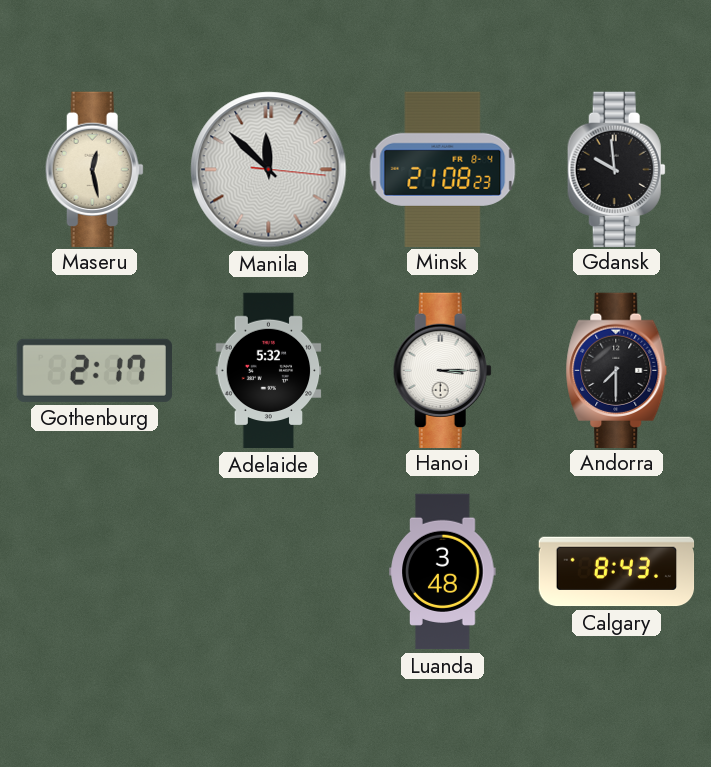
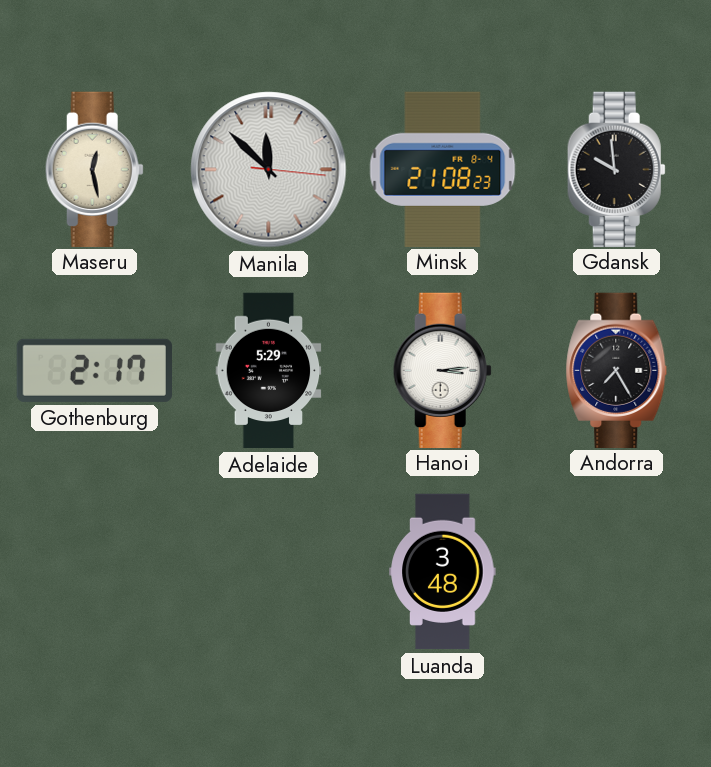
Adelaide: 5:32 -> 5:29
Hanoi: 3:15 -> 3:14
Andorra: 7:30 -> 7:25
Calgary: 8:43 -> none
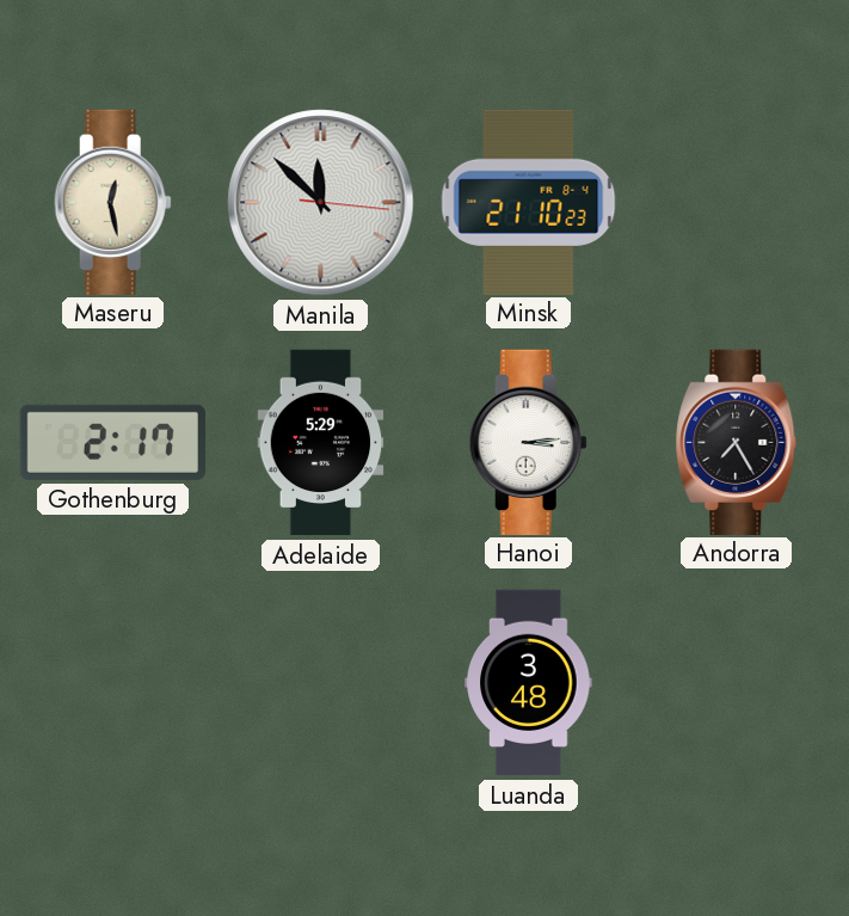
Minsk: 21:08 -> 21:10
Gdansk: 9:59 -> none
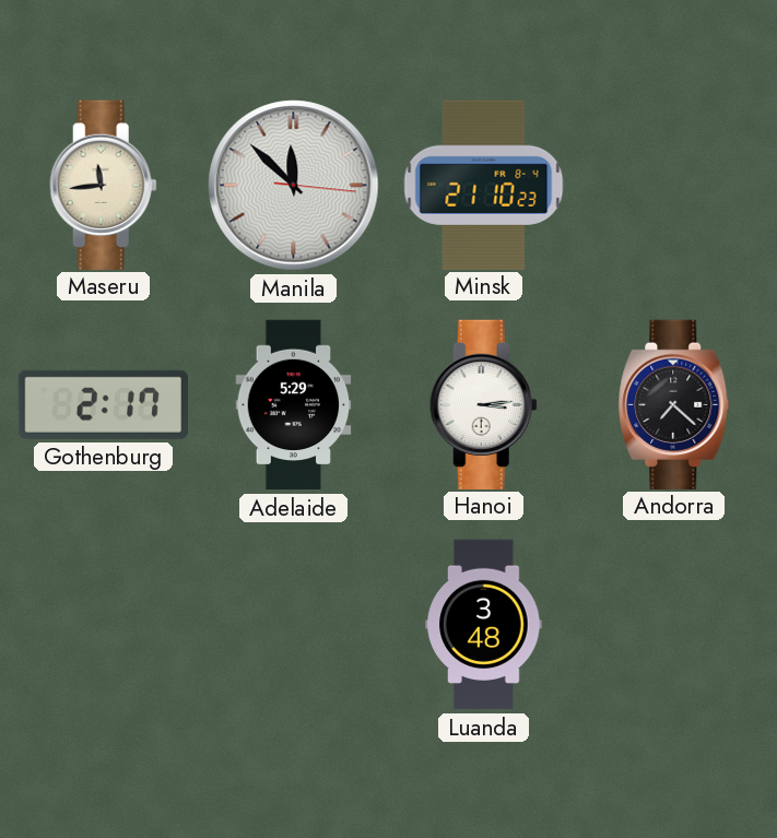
Maseru: 12:28 -> 11:44
Andorra: 7:25 -> 7:22
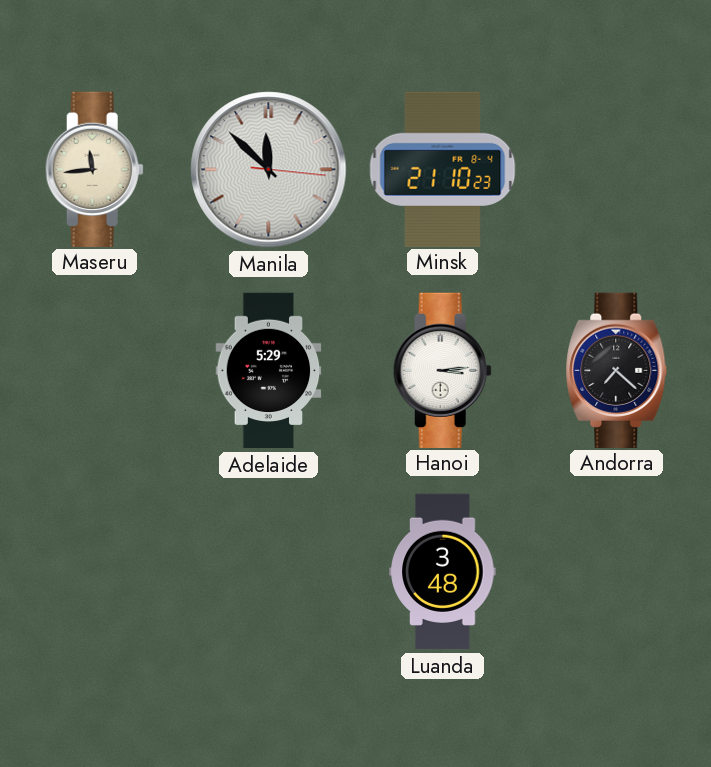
Gothenburg: 2:17 -> none
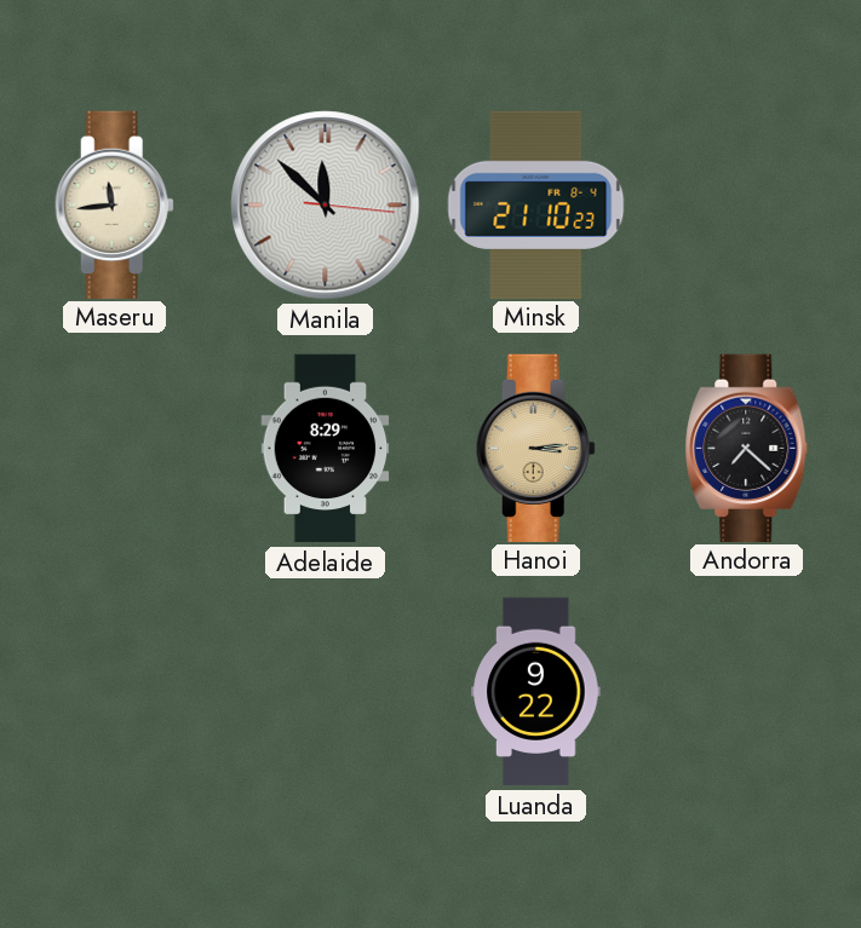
Adelaide: 5:29 -> 8:29
Hanoi dial: white -> champagne
Luanda: 3:48 -> 9:22
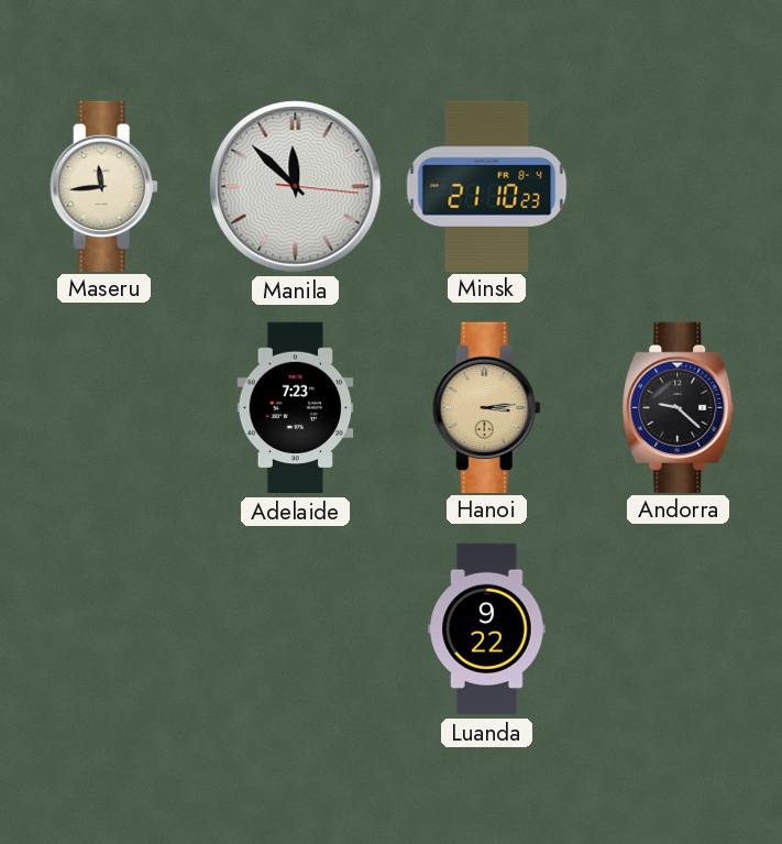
Adelaide: 8:29 -> 7:23
Andorra: 7:22 -> 9:22
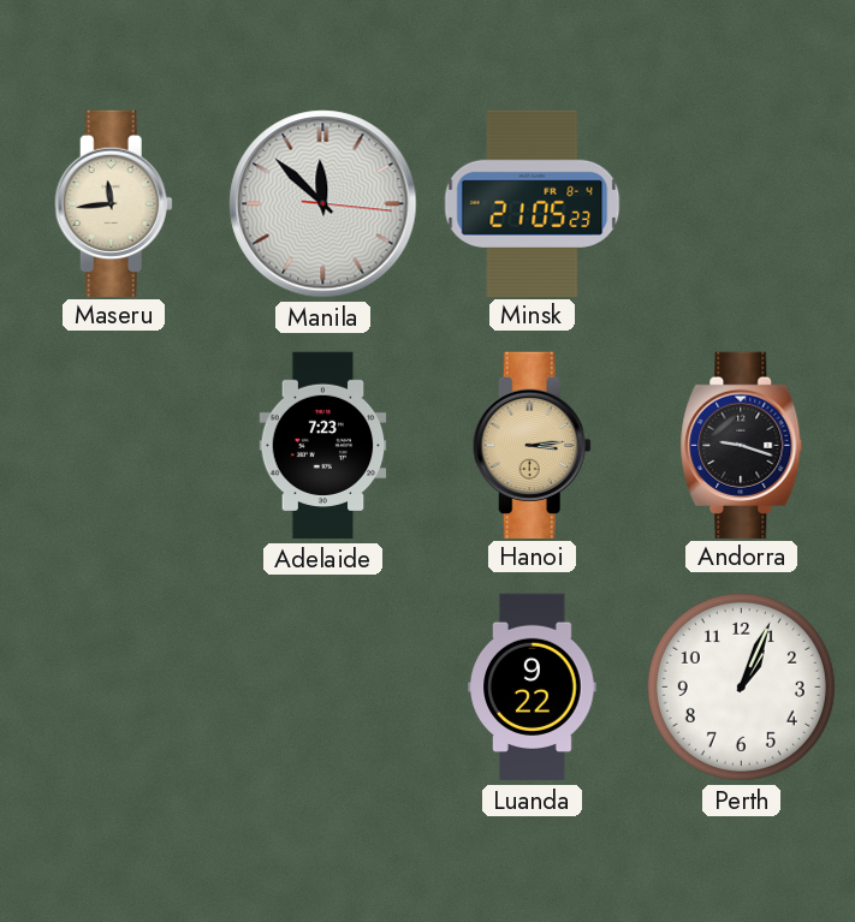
Minsk: 21:10 -> 21:05
Andorra: 9:22 -> 9:18
Perth: none -> 1:04
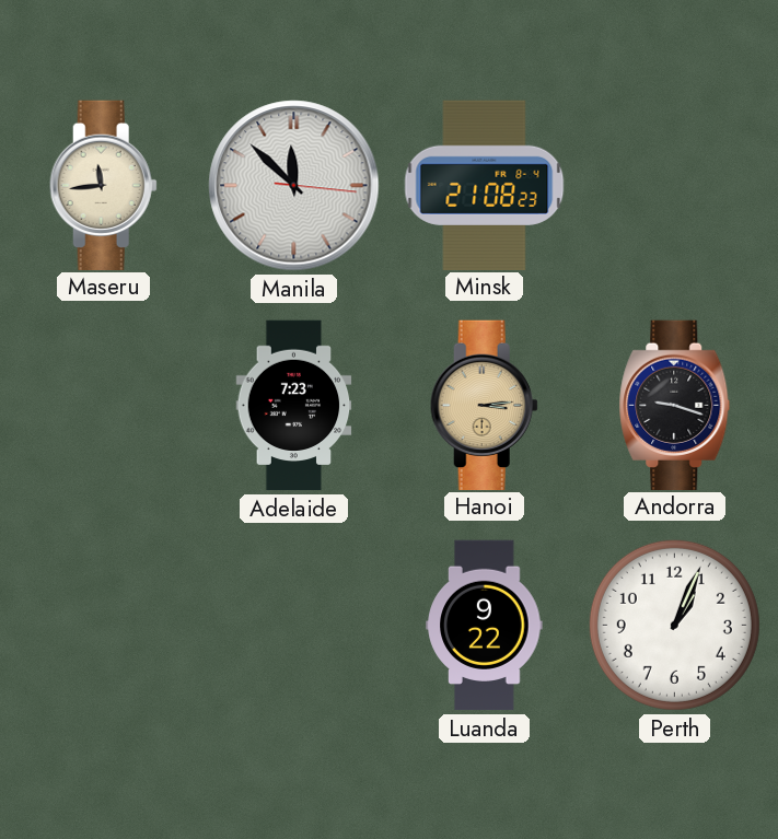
Minsk: 21:05 -> 21:08
